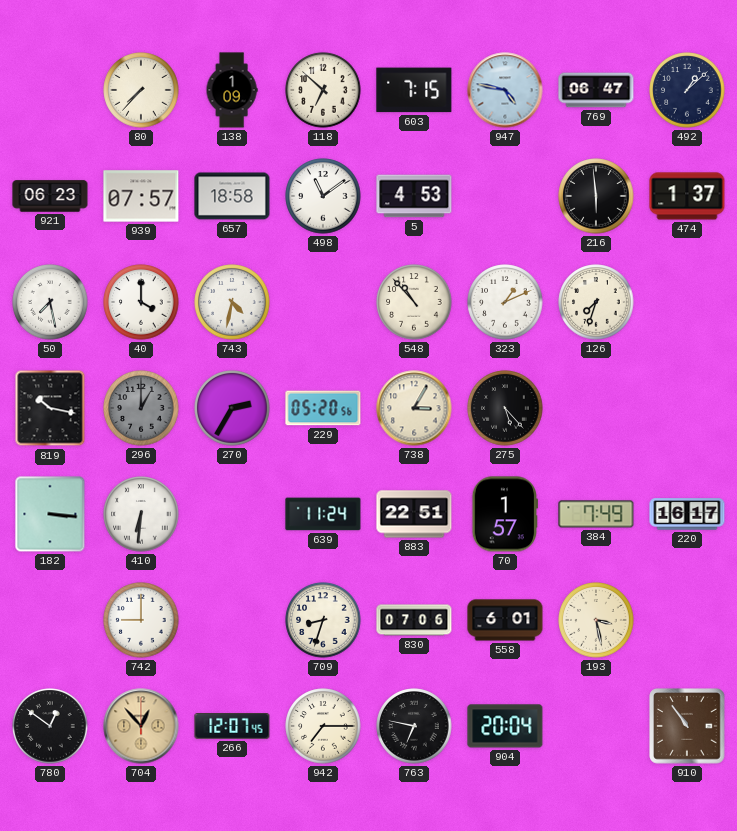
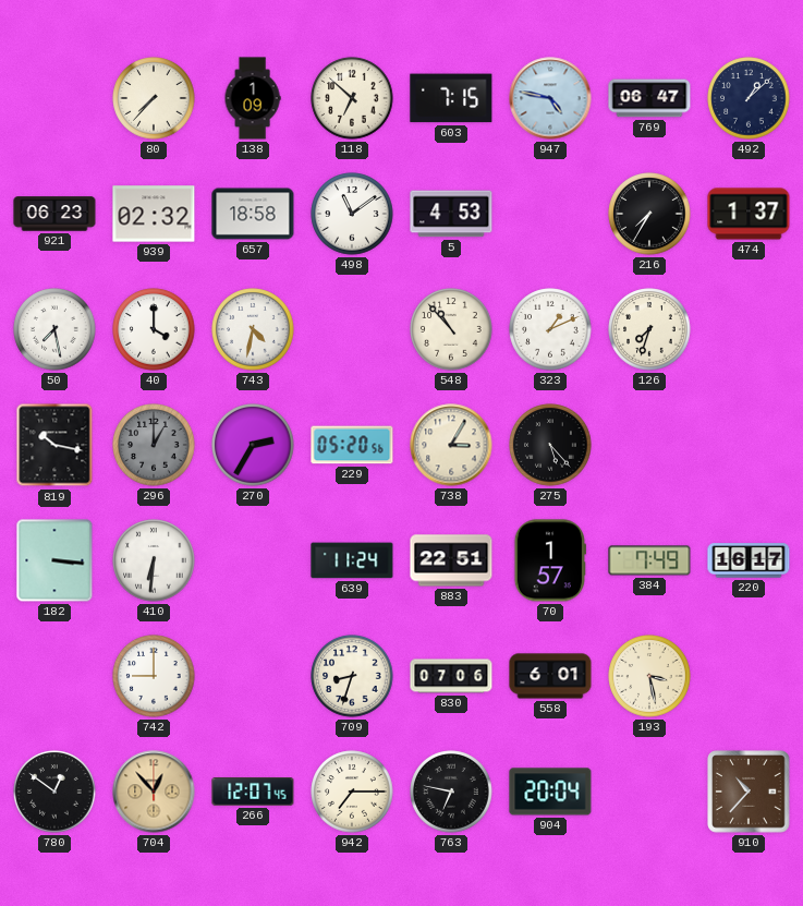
939: 07:57 -> 02:32
216: 5:59 -> 7:35
910: 10:54 -> 10:37
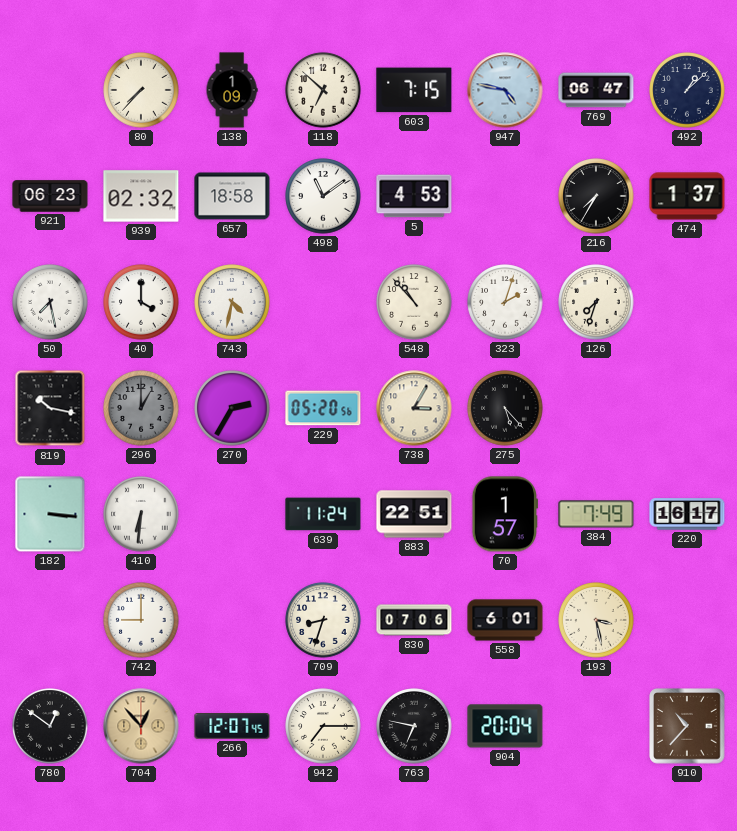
323: 1:11 -> 2:03
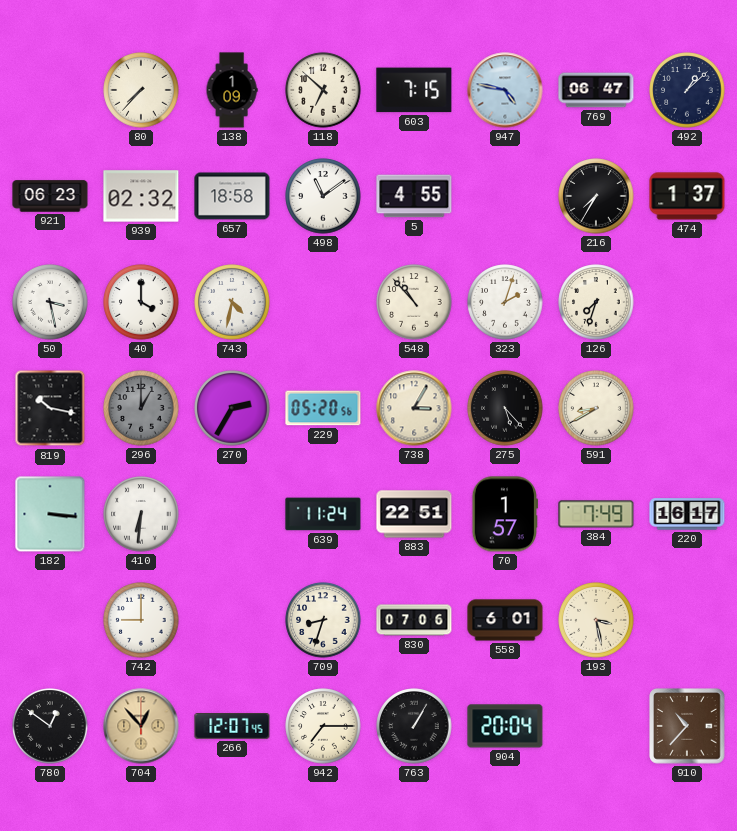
5: 4:53 -> 4:55
50: 7:28 -> 3:28
591: none -> 8:40
763: 6:47 -> 1:05
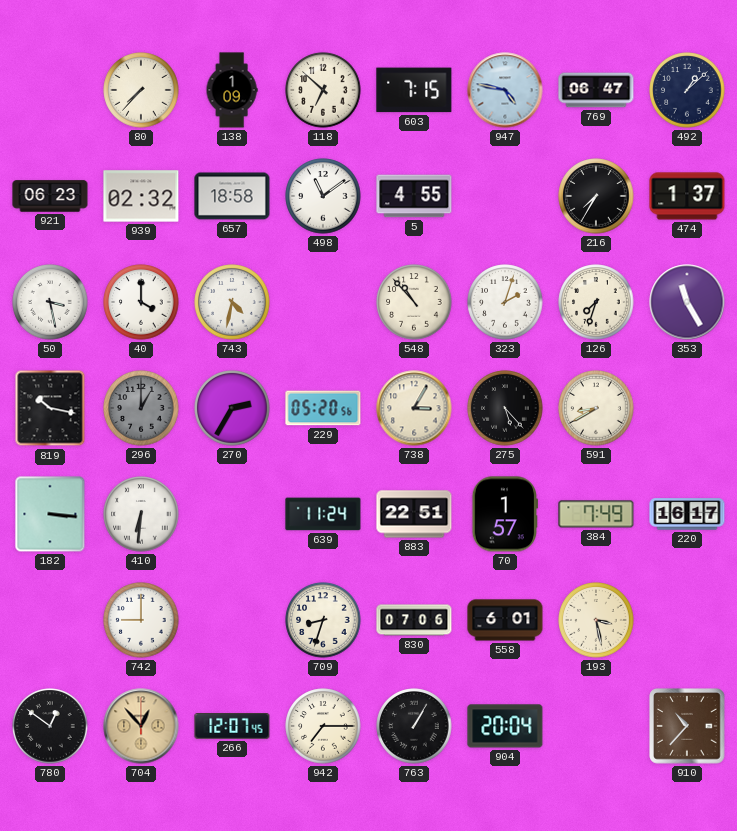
353: none -> 11:25
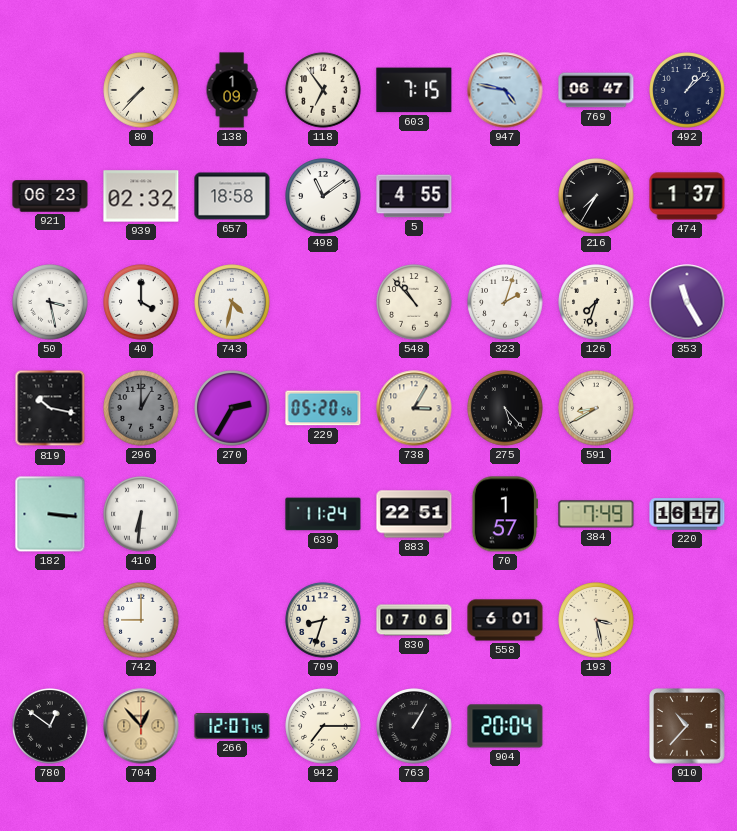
118: 6:52 -> 6:54
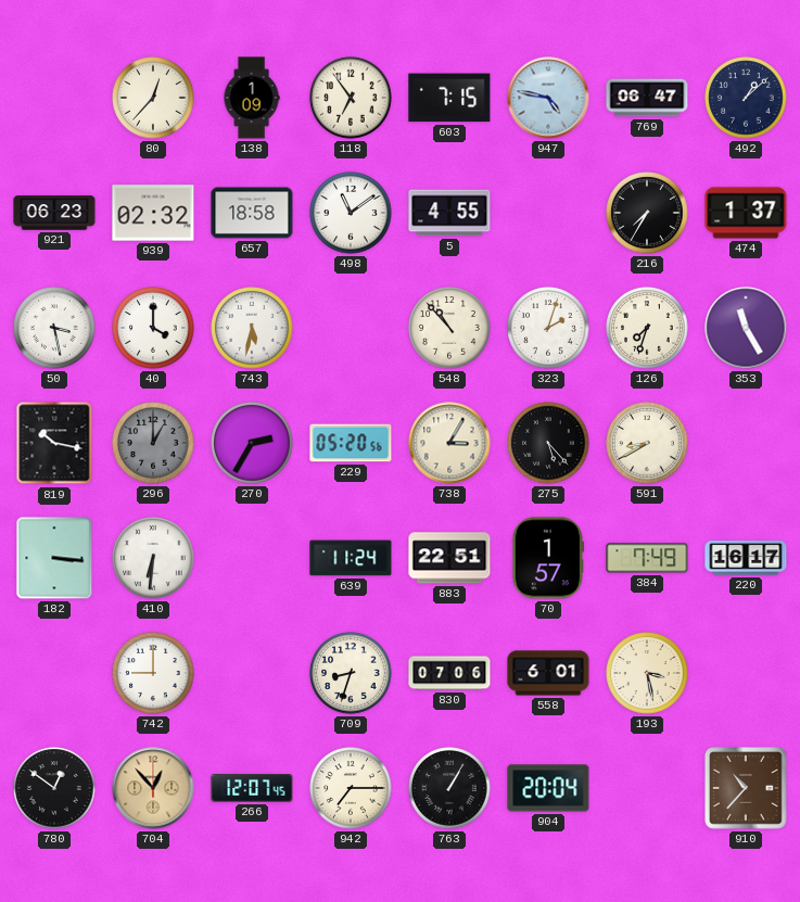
80: 7:37 -> 12:37
743: 4:32 -> 5:32
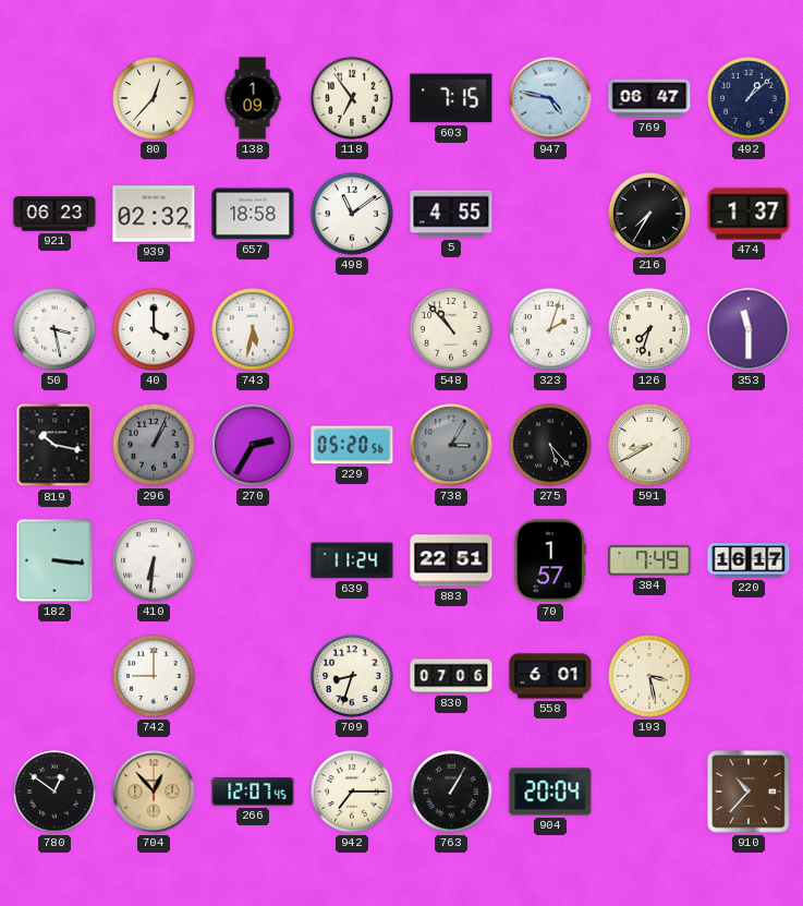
353: 11:25 -> 11:30
296: 1:00 -> 1:04
738 dial: cream -> grey
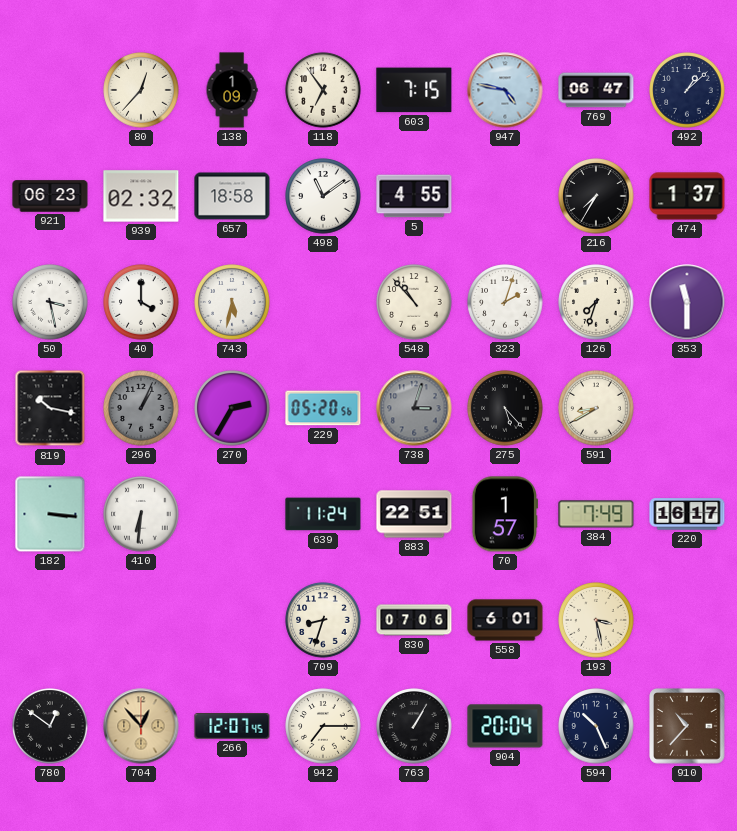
738: 3:05 -> 3:03
742: 9:00 -> none
594: none -> 10:26
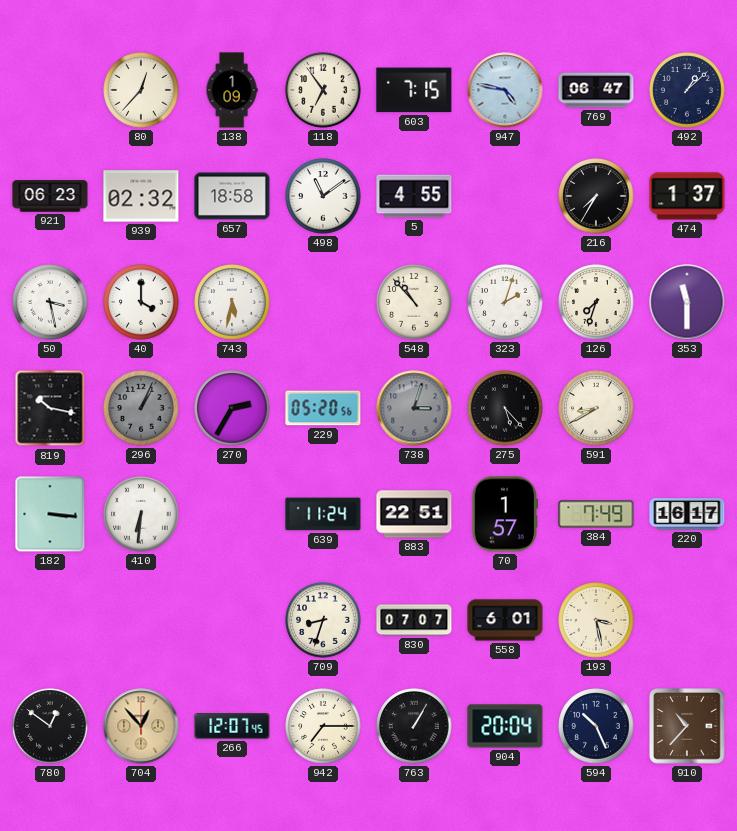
830: 07:06 -> 07:07
